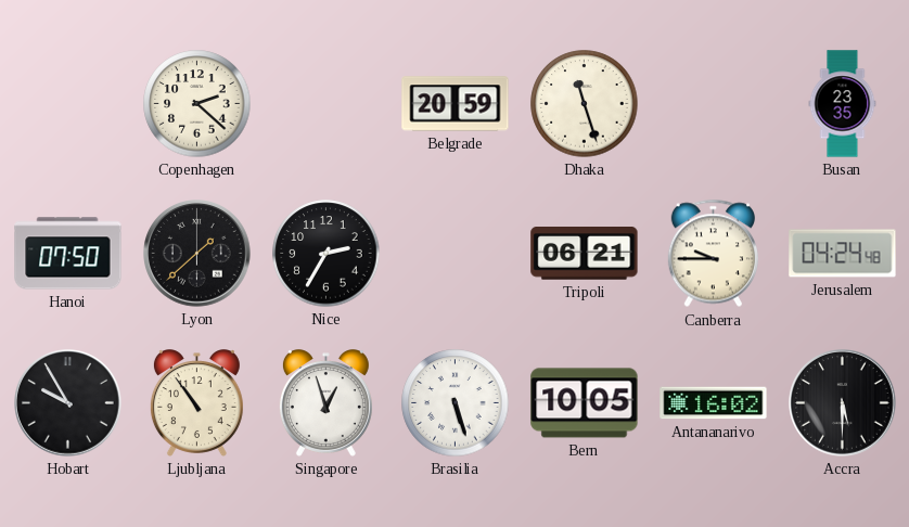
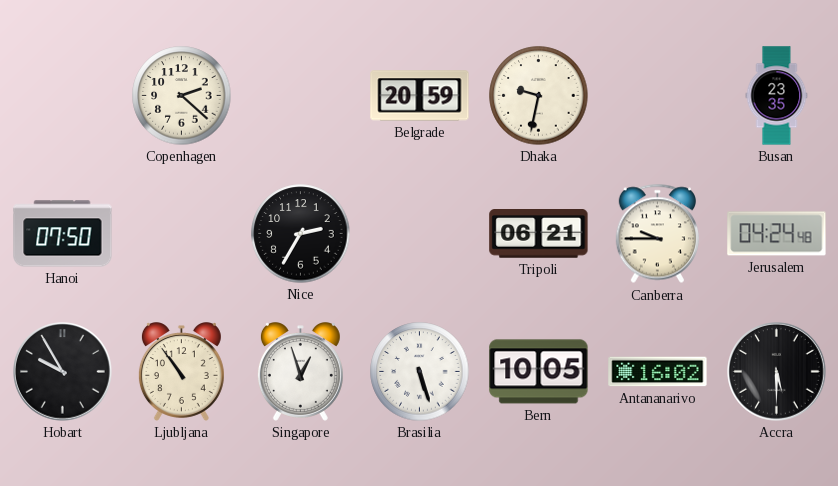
Dhaka: 11:27 -> 9:32
Lyon: 1:38 -> none
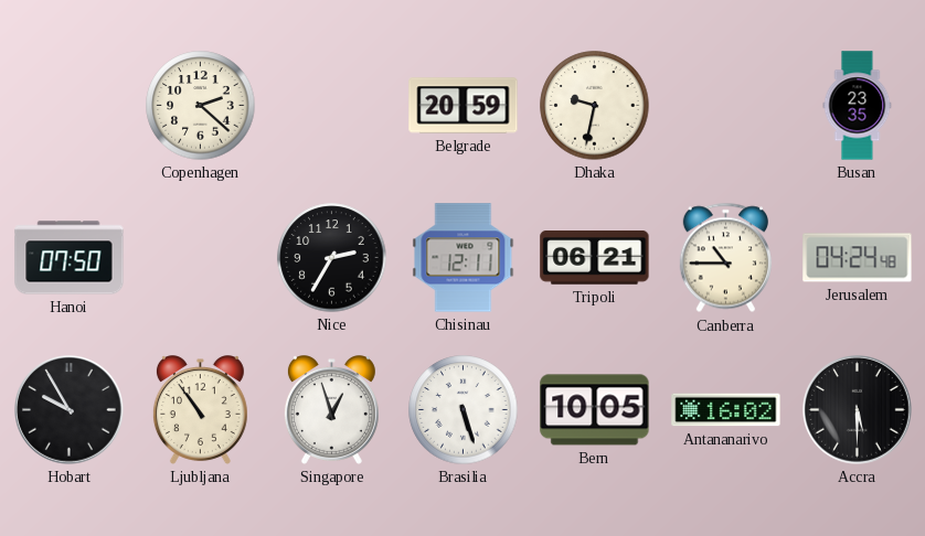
Chisinau: none -> 12:11
Canberra: 9:45 -> 10:45
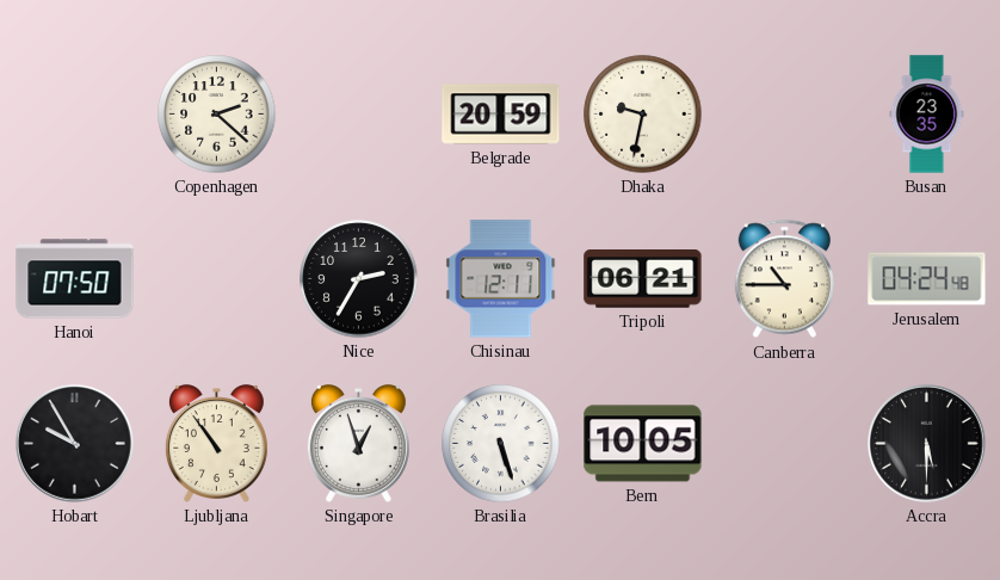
Antananarivo: 16:02 -> none
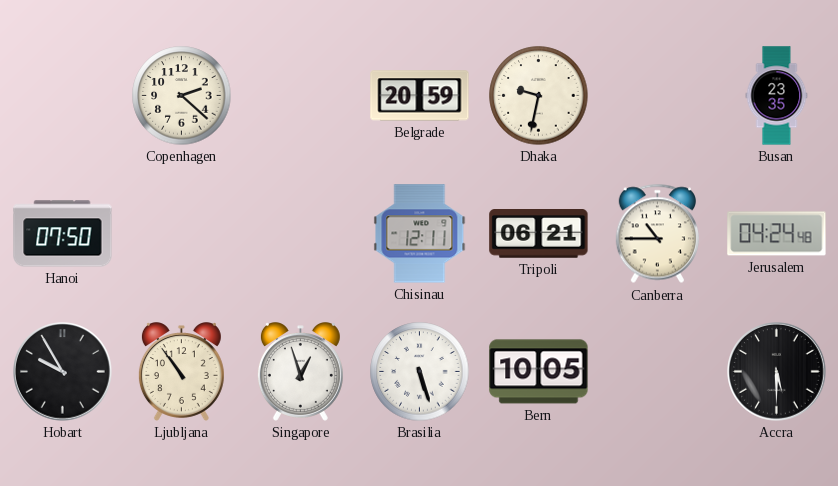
Nice: 2:35 -> none
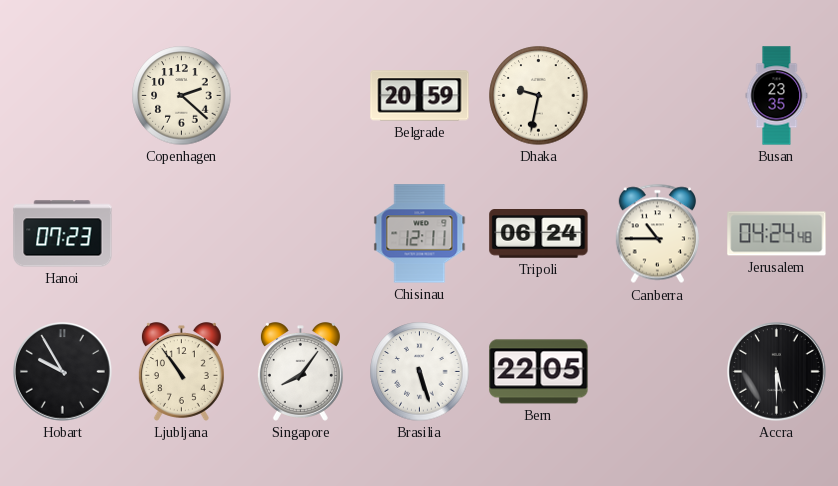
Hanoi: 07:50 -> 07:23
Tripoli: 06:21 -> 06:24
Singapore: 12:57 -> 8:06
Bern: 10:05 -> 22:05
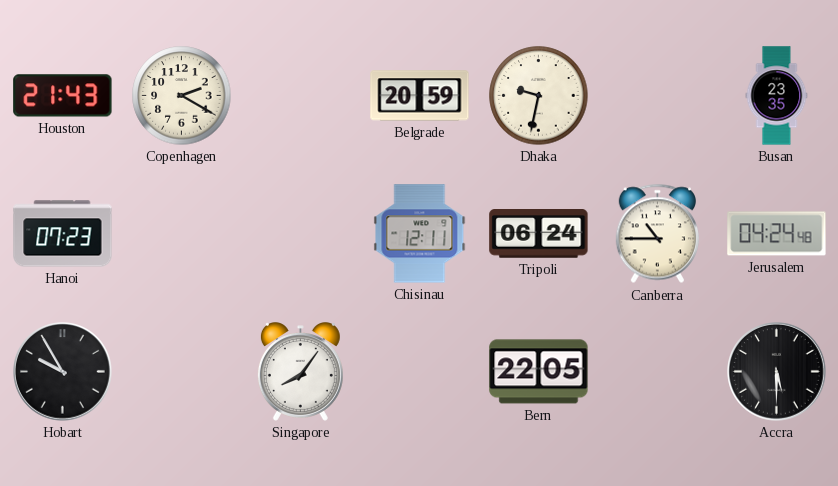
Houston: none -> 21:43
Copenhagen: 2:22 -> 2:20
Ljubljana: 10:54 -> none
Brasilia: 5:27 -> none
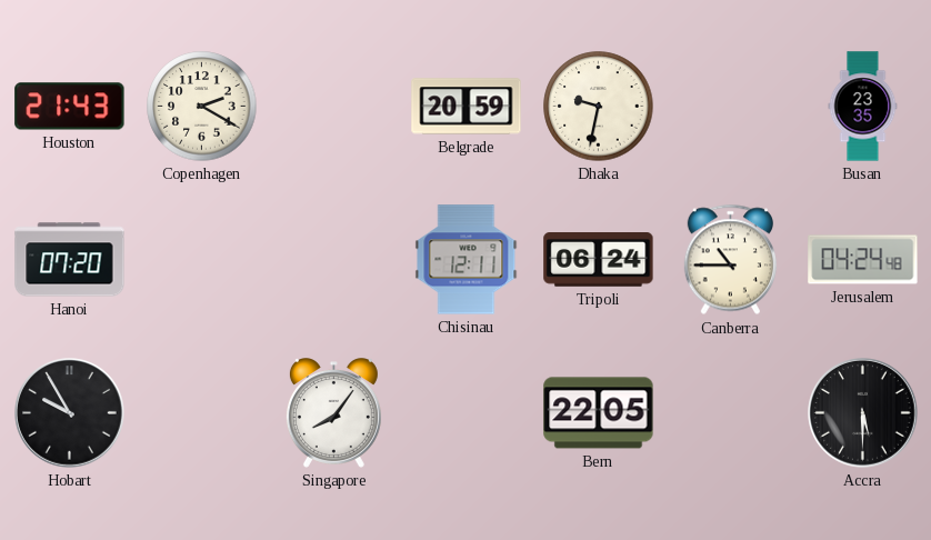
Hanoi: 07:23 -> 07:20
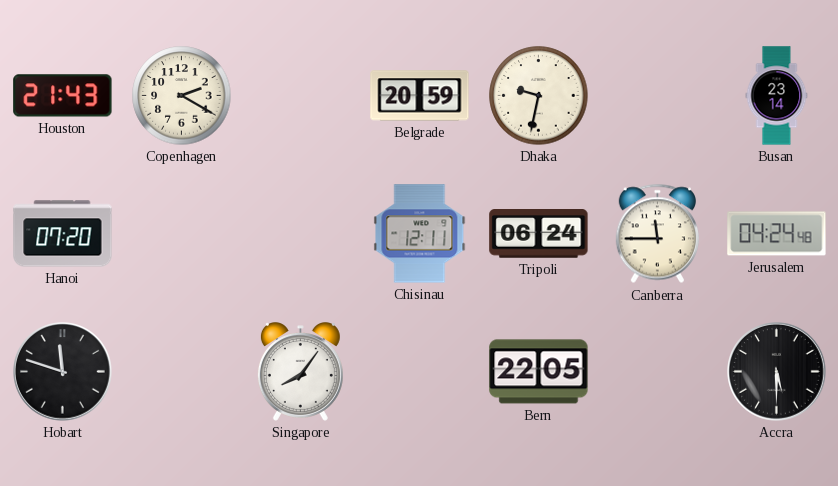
Busan: 23:35 -> 23:14
Canberra: 10:45 -> 11:45
Hobart: 9:55 -> 11:48
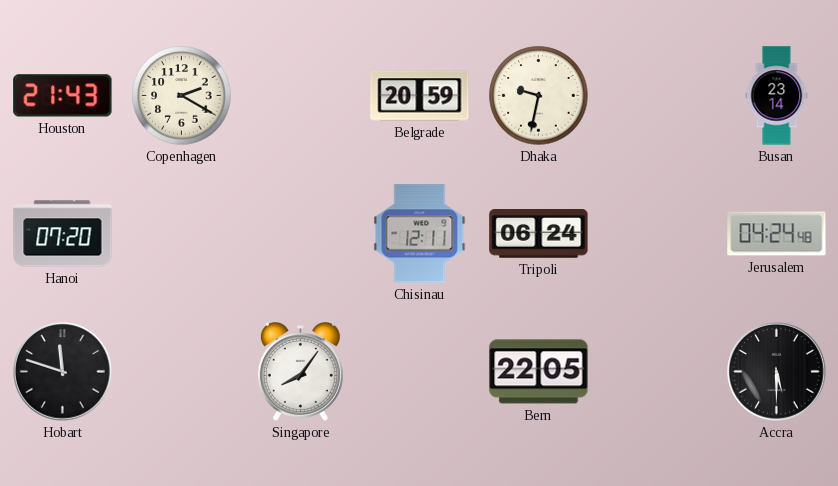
Canberra: 11:45 -> none
